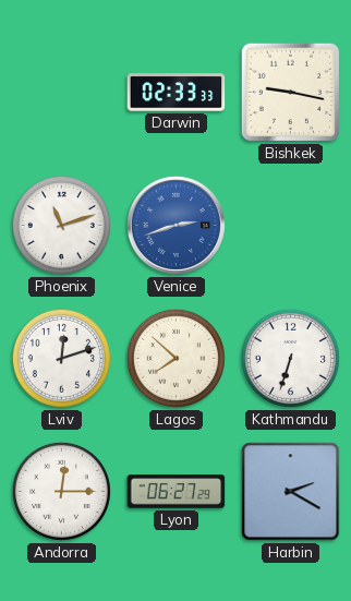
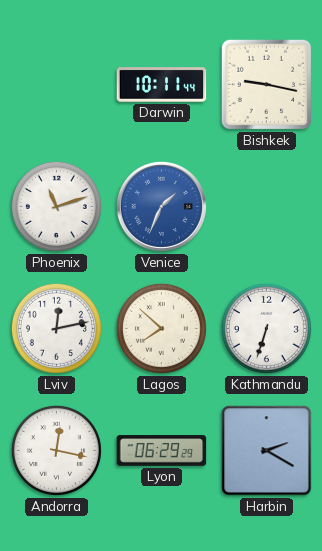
Darwin: 02:33 -> 10:11
Venice: 2:42 -> 1:34
Lviv: 12:12 -> 12:13
Andorra: 12:15 -> 12:17
Lyon: 06:27 -> 06:29
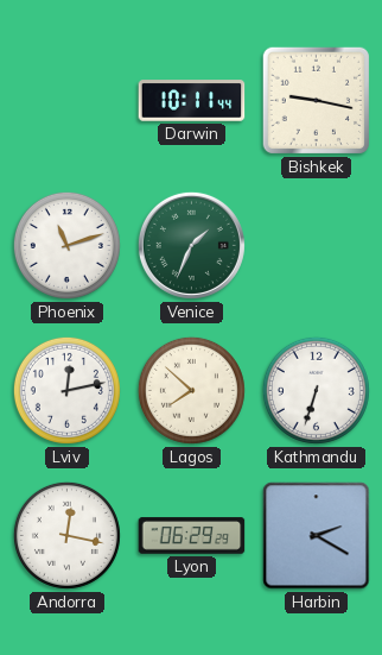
Venice dial: blue -> green
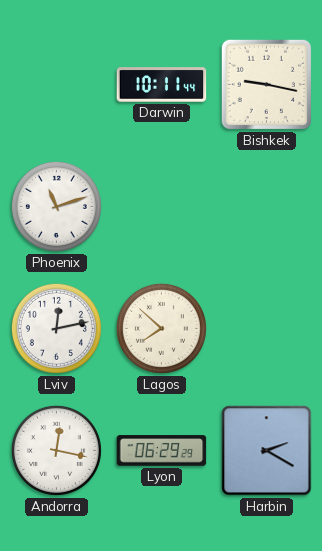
Venice: 1:34 -> none
Kathmandu: 6:33 -> none
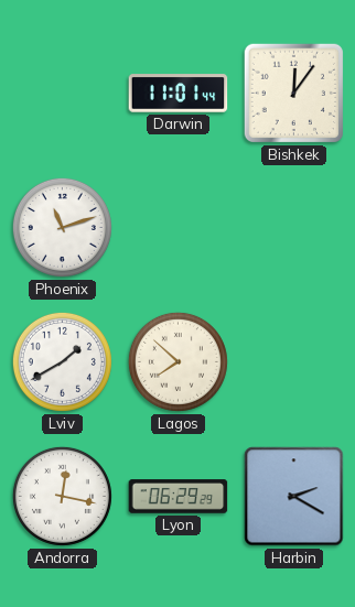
Darwin: 10:11 -> 11:01
Bishkek: 9:17 -> 12:06
Lviv: 12:13 -> 1:40
